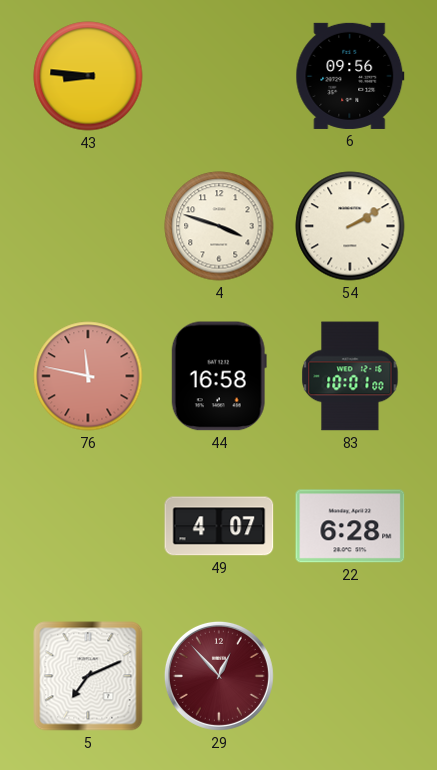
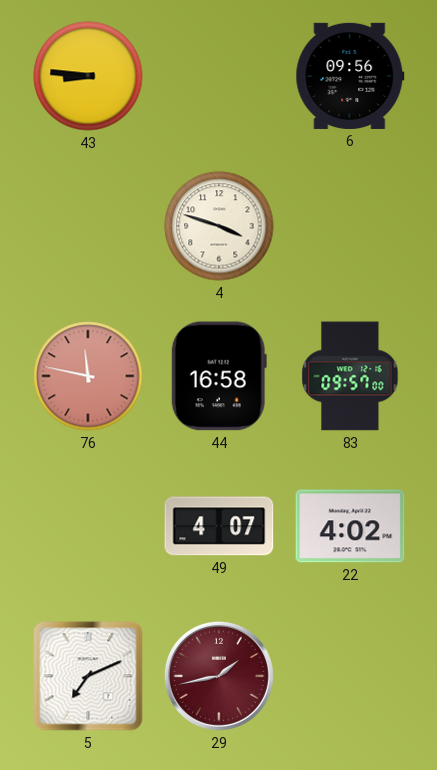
54: 2:10 -> none
83: 10:01 -> 09:57
22: 6:28 -> 4:02
29: 12:53 -> 1:43
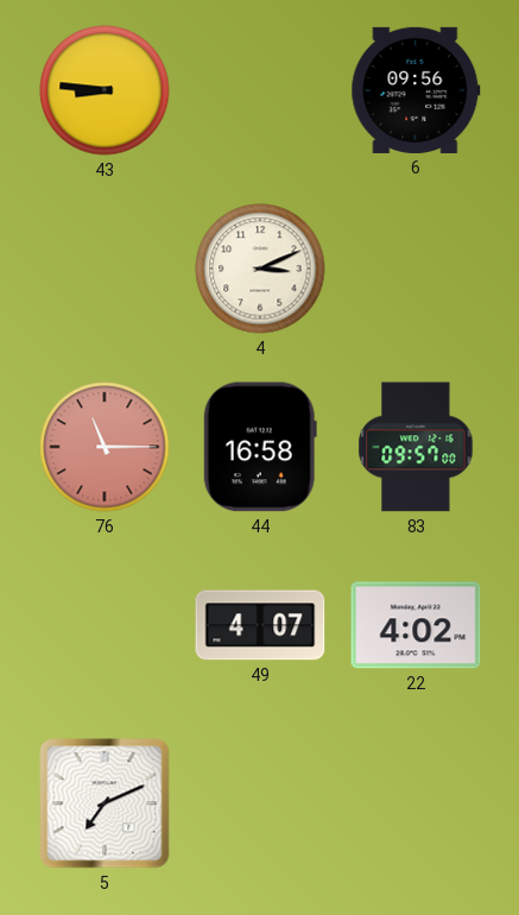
4: 3:48 -> 3:11
76: 11:47 -> 11:15
29: 1:43 -> none
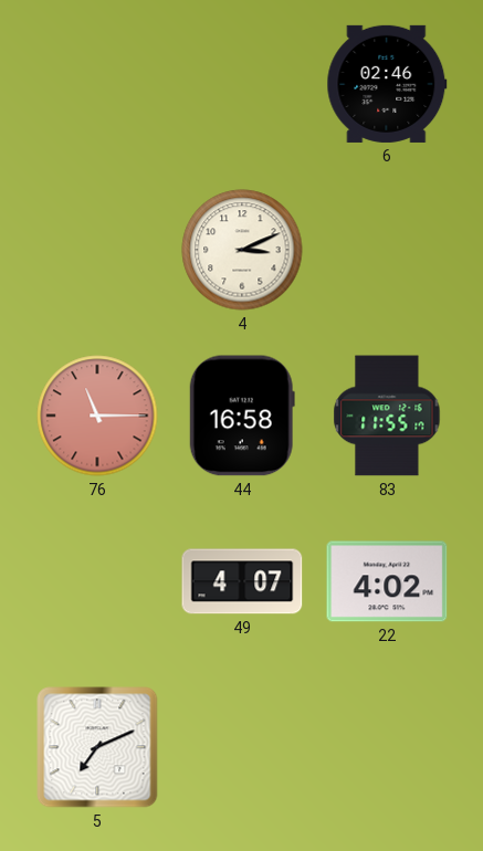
43: 8:46 -> none
6: 09:56 -> 02:46
83: 09:57 -> 11:55
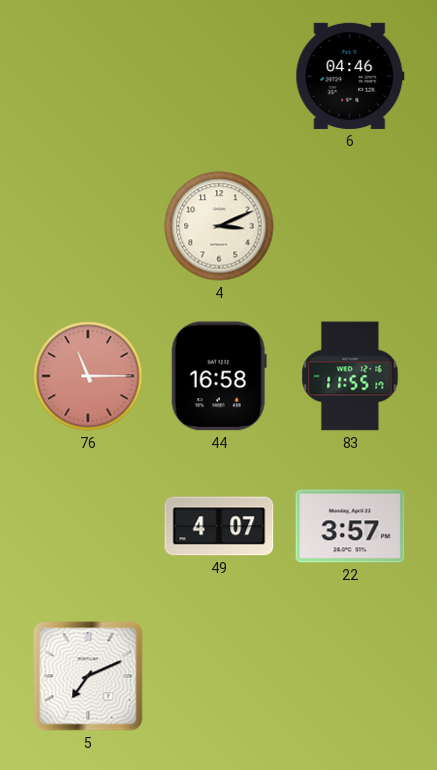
6: 02:46 -> 04:46
22: 4:02 -> 3:57
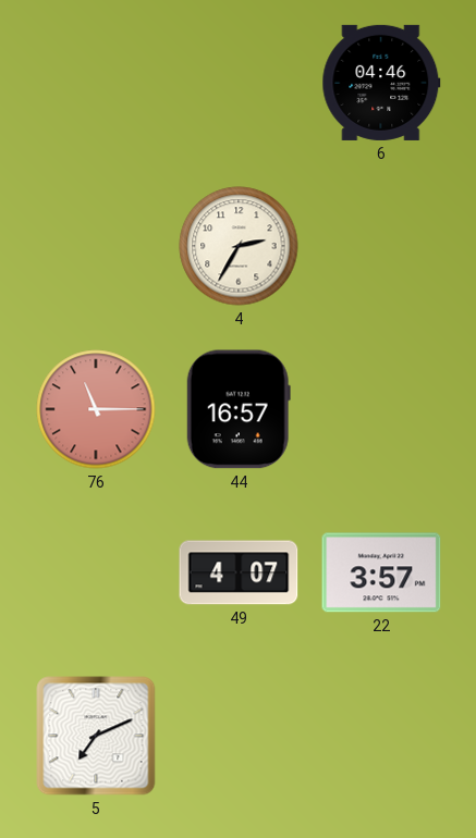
4: 3:11 -> 2:35
44: 16:58 -> 16:57
83: 11:55 -> none
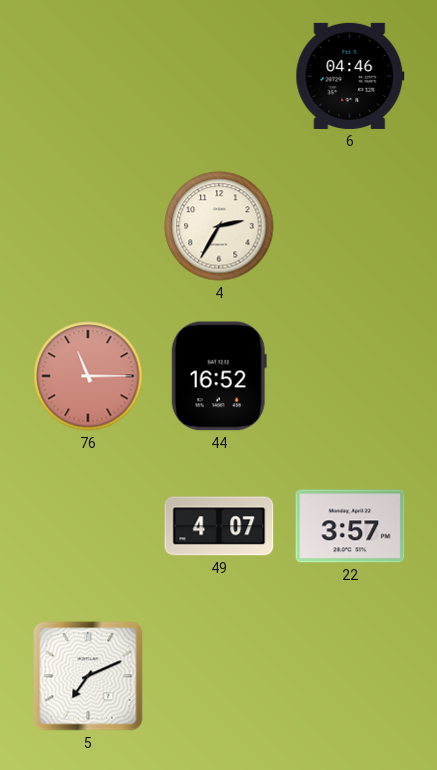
44: 16:57 -> 16:52
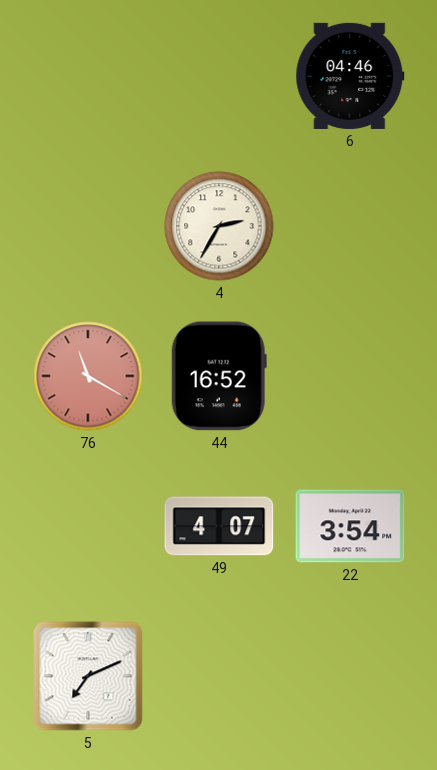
76: 11:15 -> 11:20
22: 3:57 -> 3:54
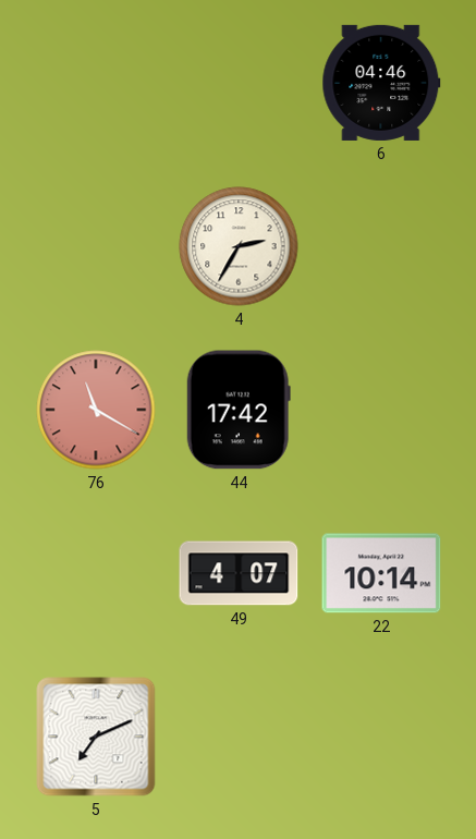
44: 16:52 -> 17:42
22: 3:54 -> 10:14
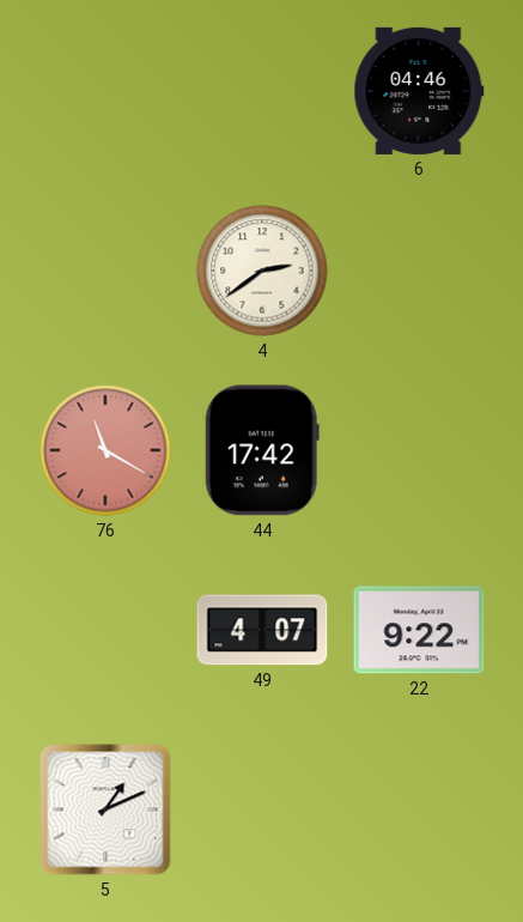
4: 2:35 -> 2:39
22: 10:14 -> 9:22
5: 7:11 -> 1:11
